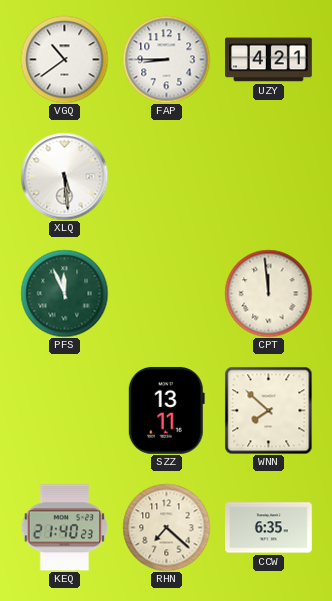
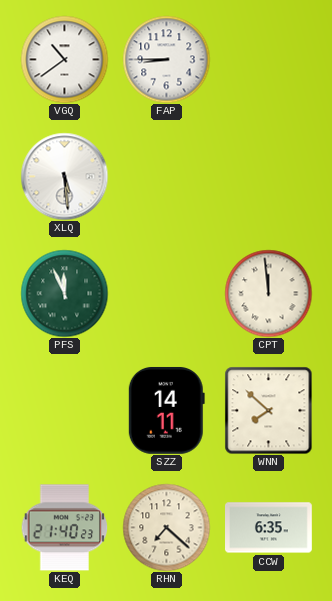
UZY: 4:21 -> none
SZZ: 13:11 -> 14:11
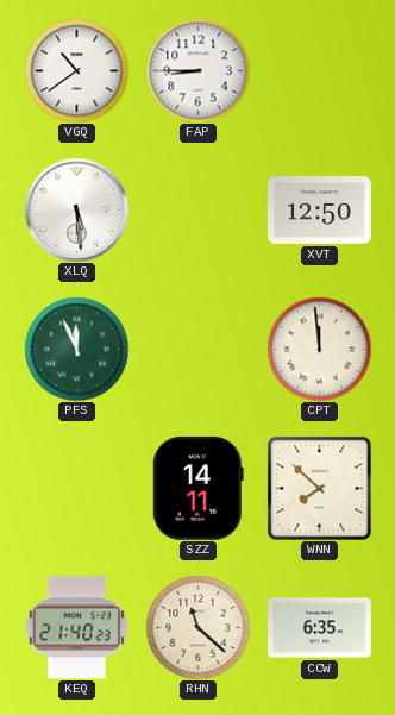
XVT: none -> 12:50
RHN: 7:22 -> 11:22
